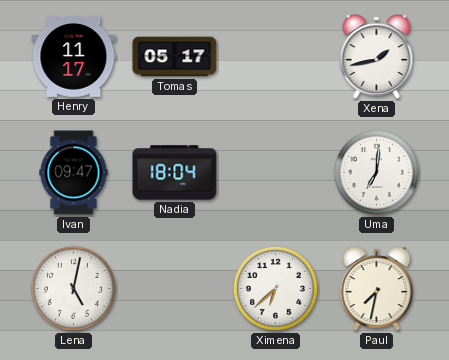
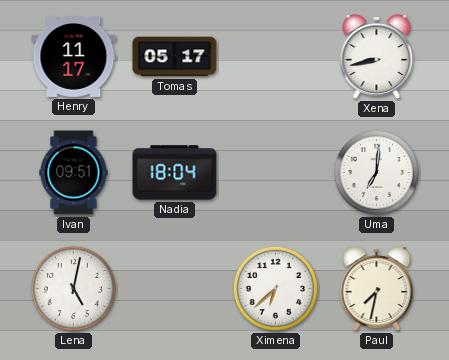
Xena: 1:43 -> 8:43
Ivan: 09:47 -> 09:51
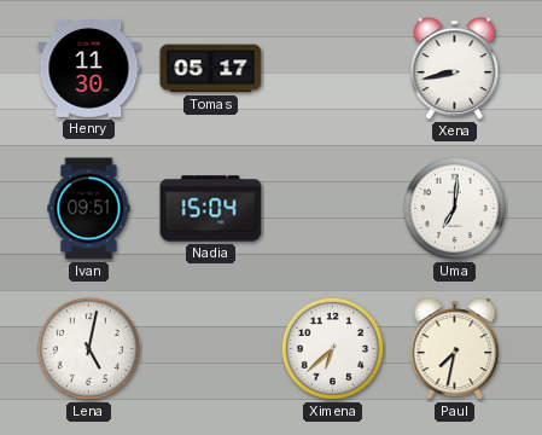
Henry: 11:17 -> 11:30
Nadia: 18:04 -> 15:04
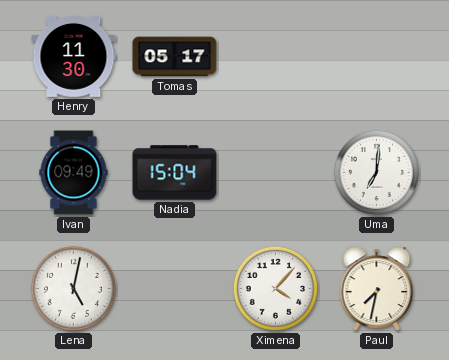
Xena: 8:43 -> none
Ivan: 09:51 -> 09:49
Ximena: 6:38 -> 4:07
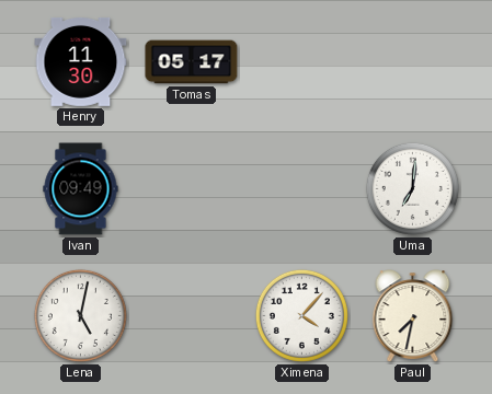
Nadia: 15:04 -> none
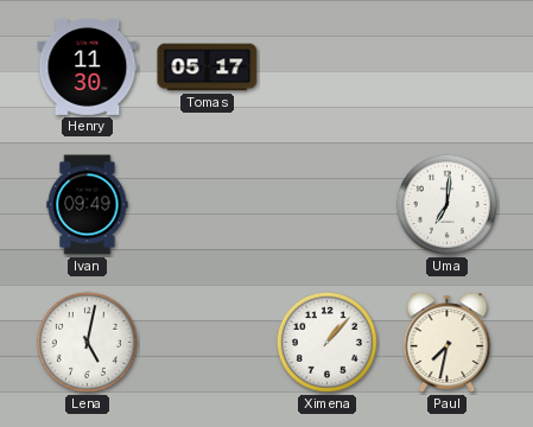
Ximena: 4:07 -> 1:07
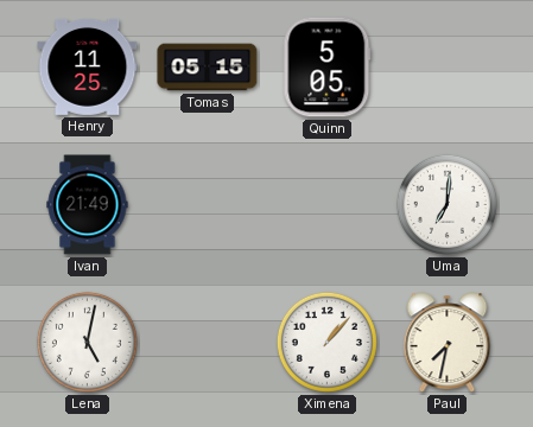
Henry: 11:30 -> 11:25
Tomas: 05:17 -> 05:15
Quinn: none -> 5:05
Ivan: 09:49 -> 21:49
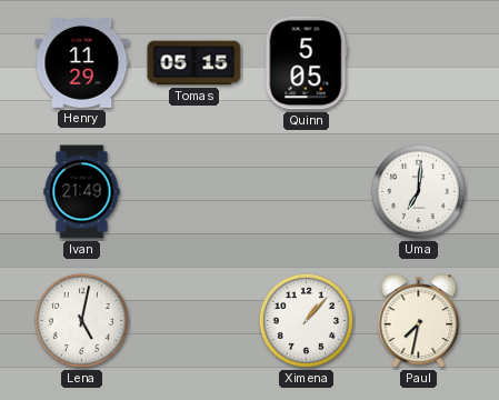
Henry: 11:25 -> 11:29
